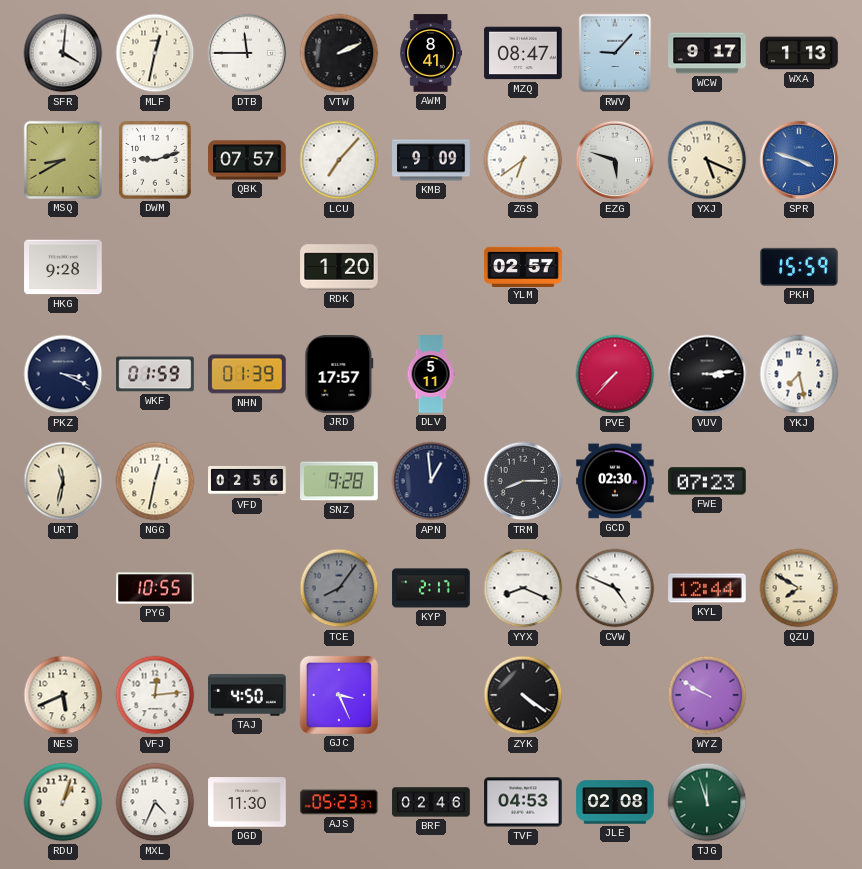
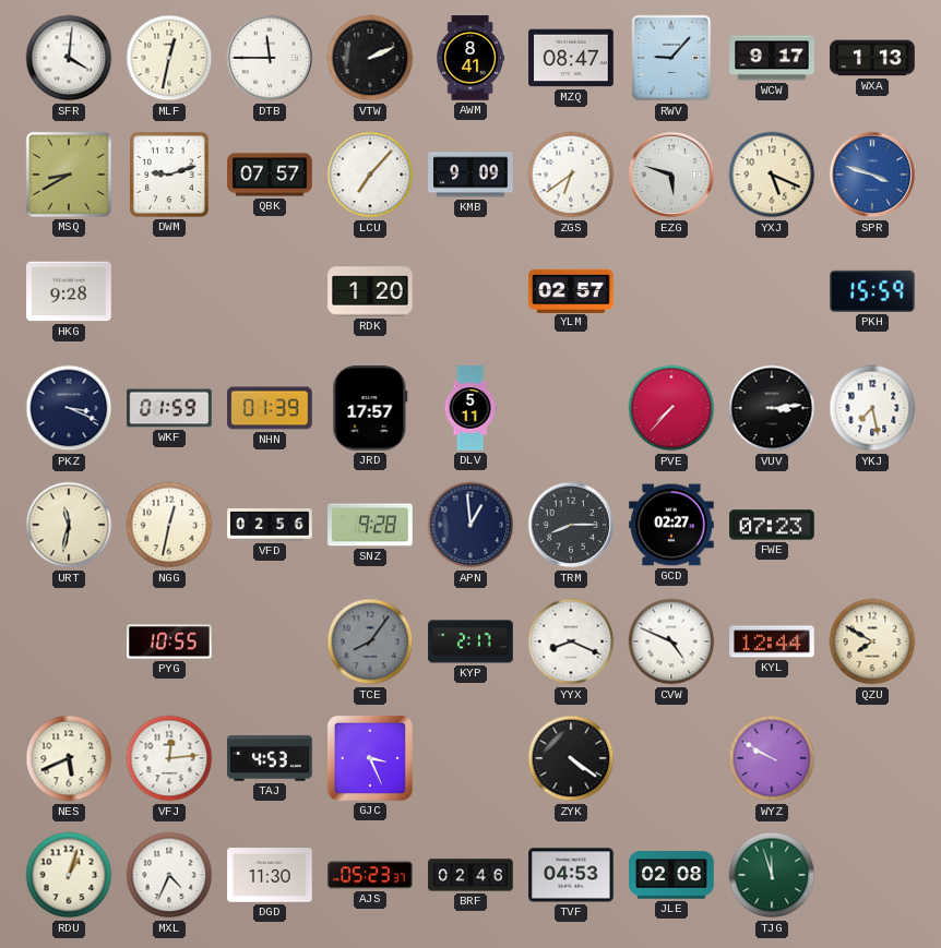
GCD: 02:30 -> 02:27
TAJ: 4:50 -> 4:53
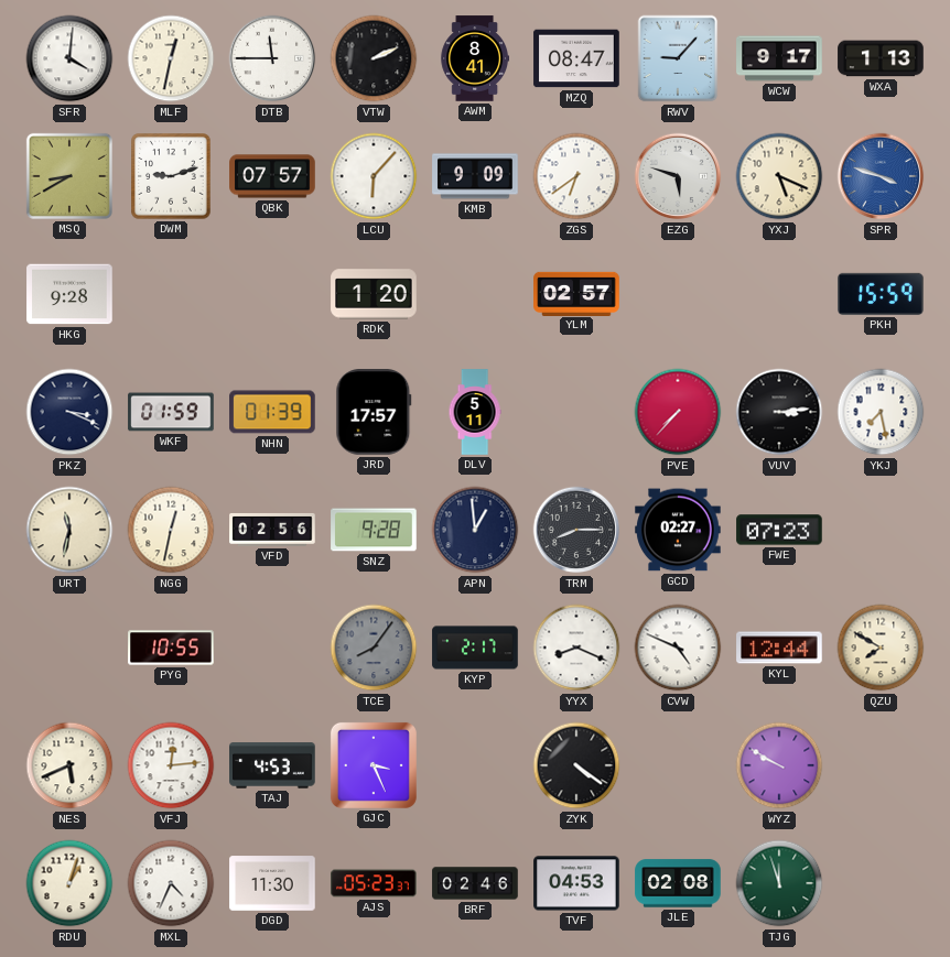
LCU: 7:07 -> 6:07
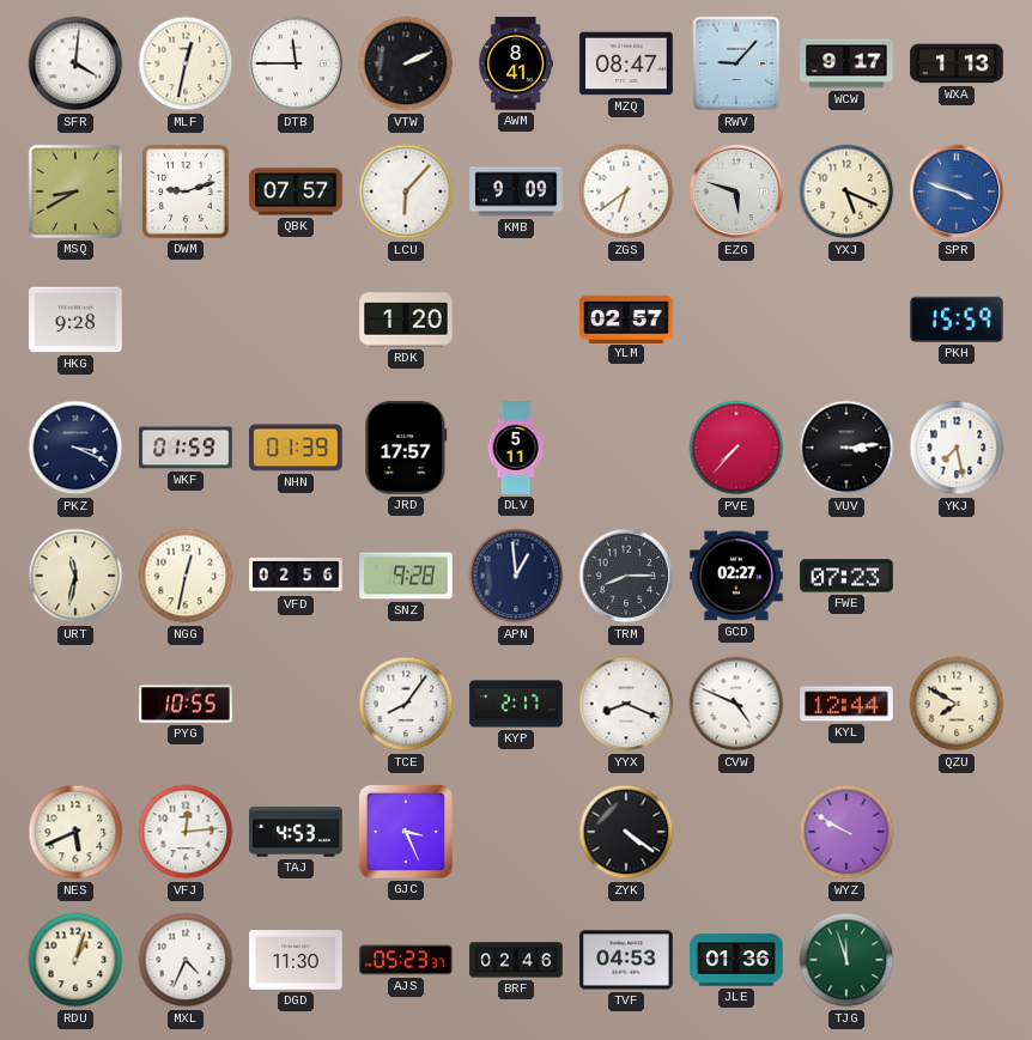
TCE dial: grey -> white
JLE: 02:08 -> 01:36
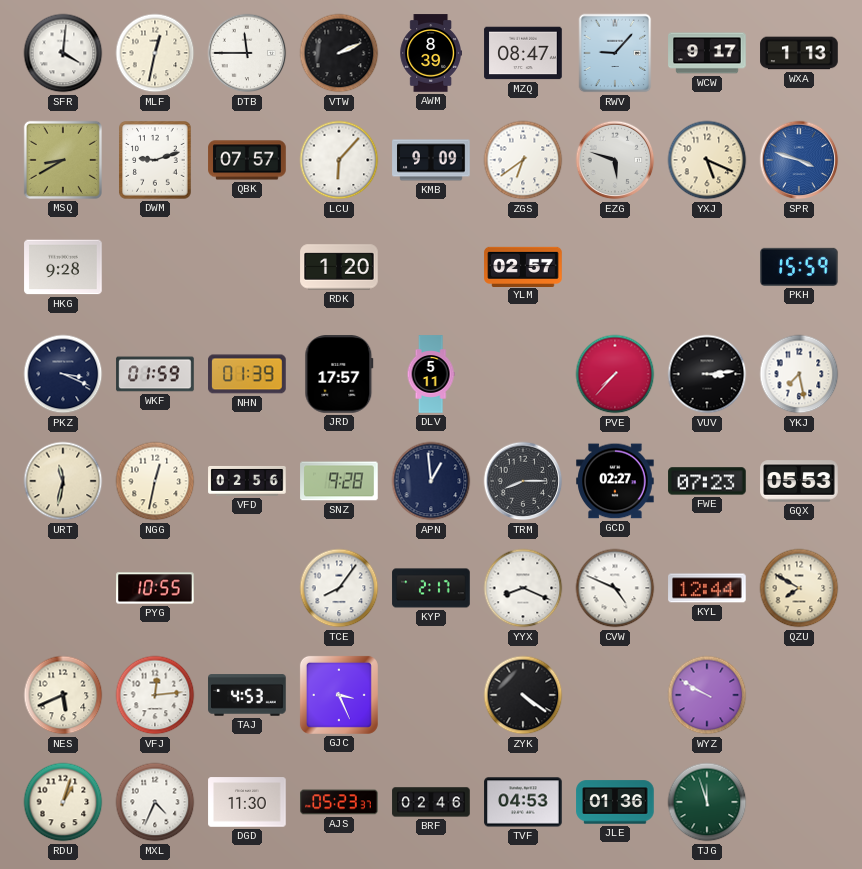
AWM: 8:41 -> 8:39
GQX: none -> 05:53
